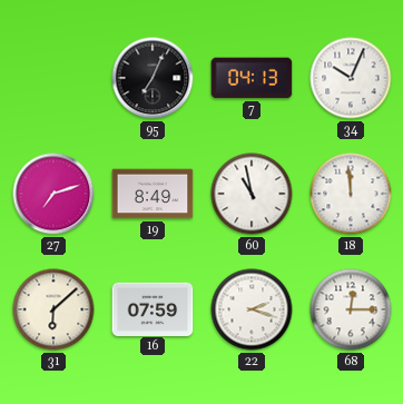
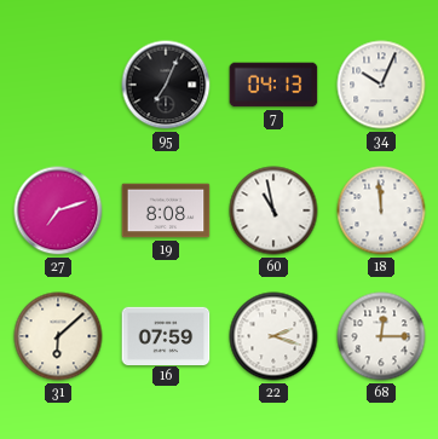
19: 8:49 -> 8:08
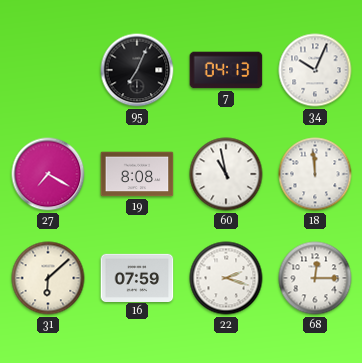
27: 7:12 -> 7:20
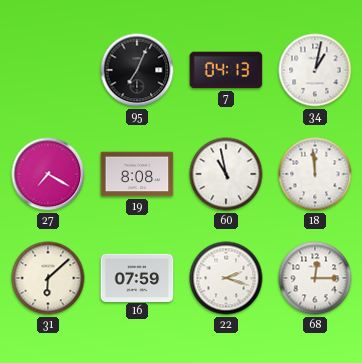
34: 10:04 -> 1:02
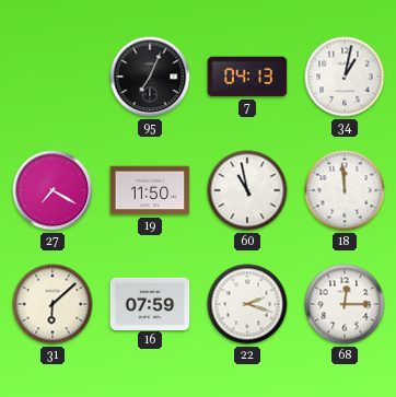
19: 8:08 -> 11:50
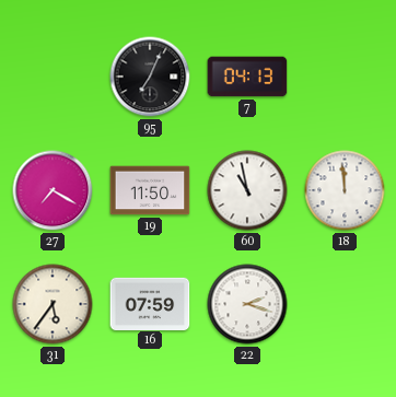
34: 1:02 -> none
31: 6:08 -> 5:36
68: 12:15 -> none
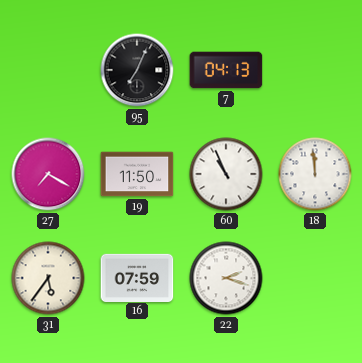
60: 10:58 -> 10:56
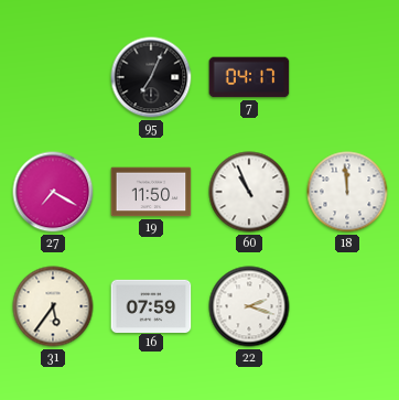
7: 04:13 -> 04:17
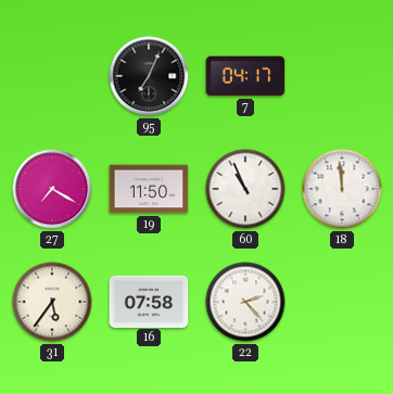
16: 07:59 -> 07:58
22: 2:18 -> 2:23
